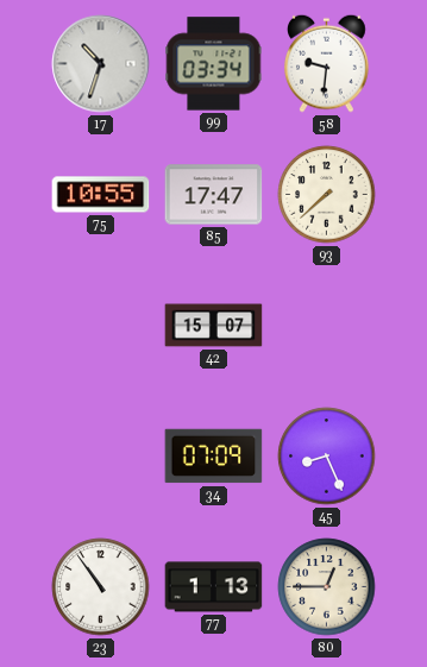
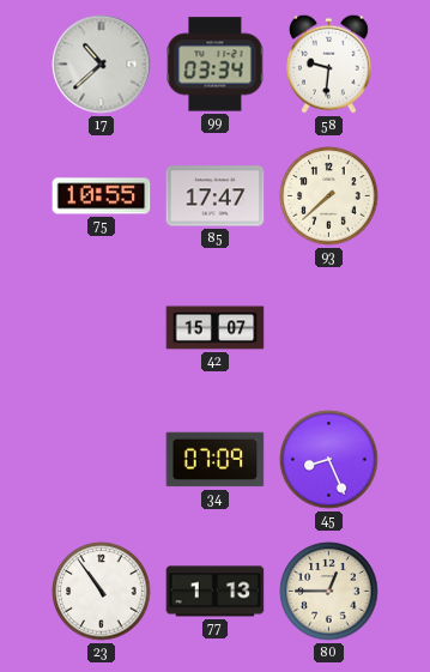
17: 10:33 -> 10:38
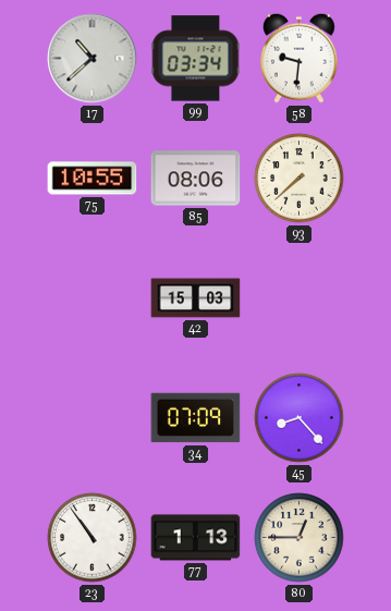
85: 17:47 -> 08:06
42: 15:07 -> 15:03
45: 8:26 -> 8:23
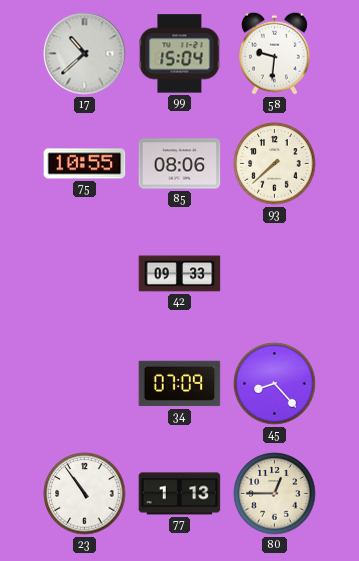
99: 03:34 -> 15:04
42: 15:03 -> 09:33
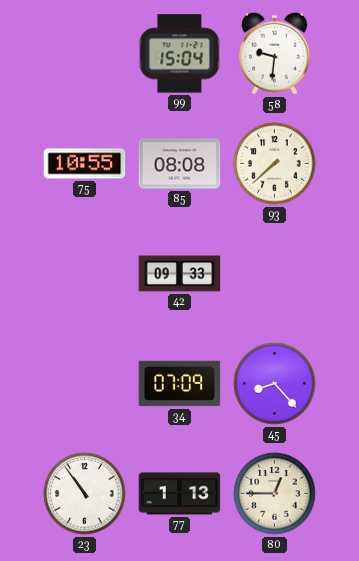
17: 10:38 -> none
85: 08:06 -> 08:08
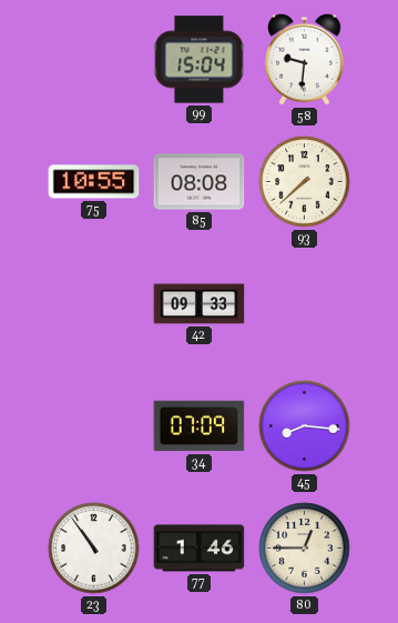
45: 8:23 -> 8:16
77: 1:13 -> 1:46
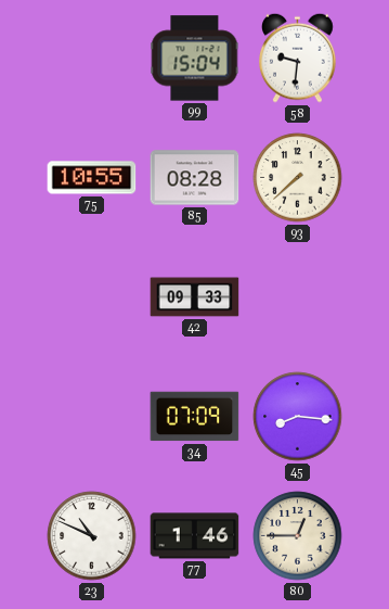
85: 08:08 -> 08:28
23: 10:54 -> 10:49
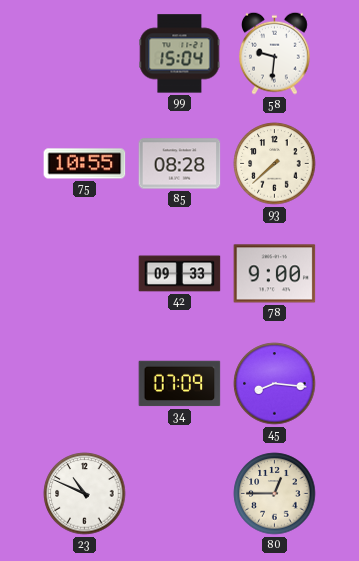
78: none -> 9:00
77: 1:46 -> none
